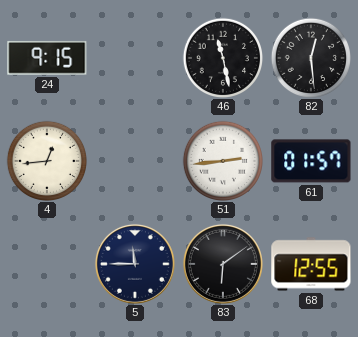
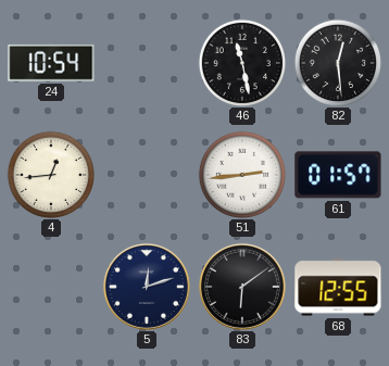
24: 9:15 -> 10:54
5: 11:45 -> 12:12
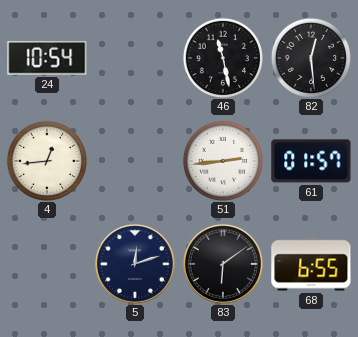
68: 12:55 -> 6:55
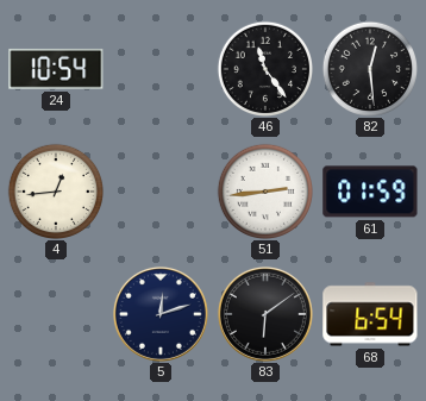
46: 11:28 -> 11:24
61: 01:57 -> 01:59
68: 6:55 -> 6:54
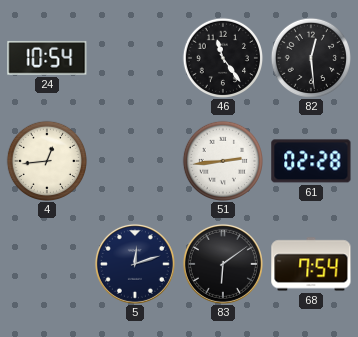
61: 01:59 -> 02:28
68: 6:54 -> 7:54
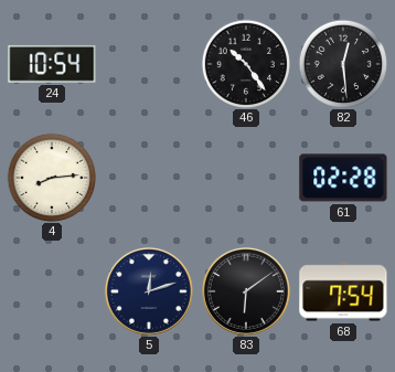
46: 11:24 -> 10:24
4: 12:44 -> 8:14
51: 2:44 -> none
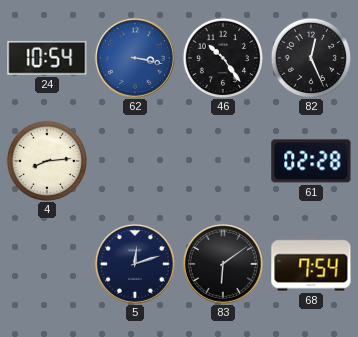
62: none -> 3:17
82: 12:29 -> 12:26
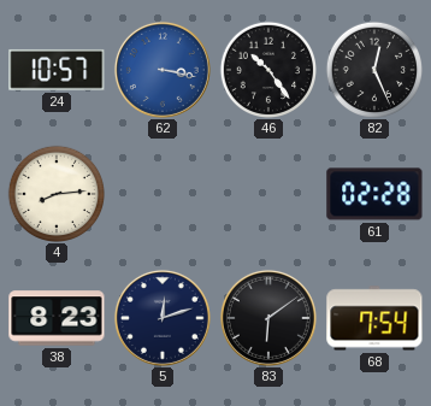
24: 10:54 -> 10:57
38: none -> 8:23
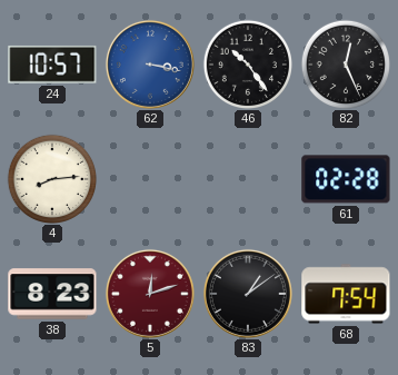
5 dial: navy -> burgundy
83: 6:09 -> 1:09
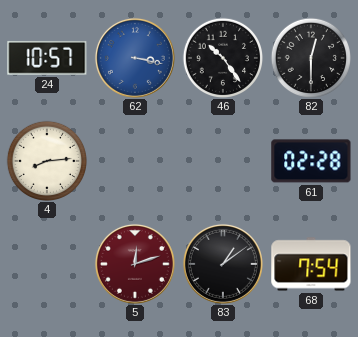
82: 12:26 -> 12:30
38: 8:23 -> none
